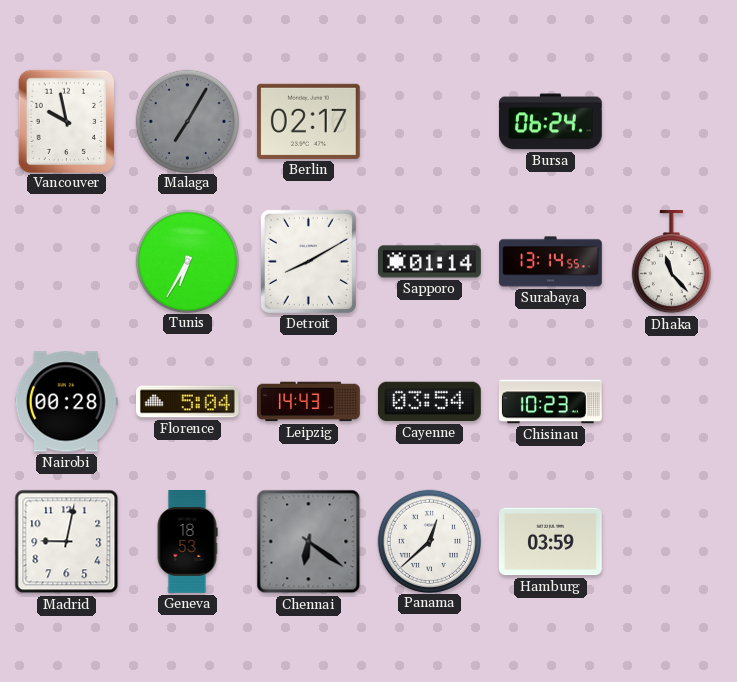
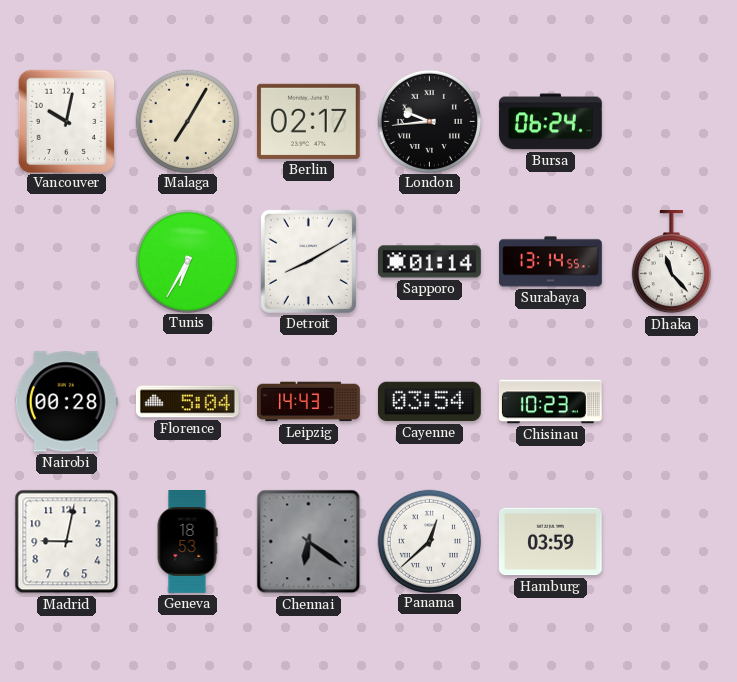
Vancouver: 9:58 -> 10:02
Malaga dial: grey -> cream
London: none -> 9:44
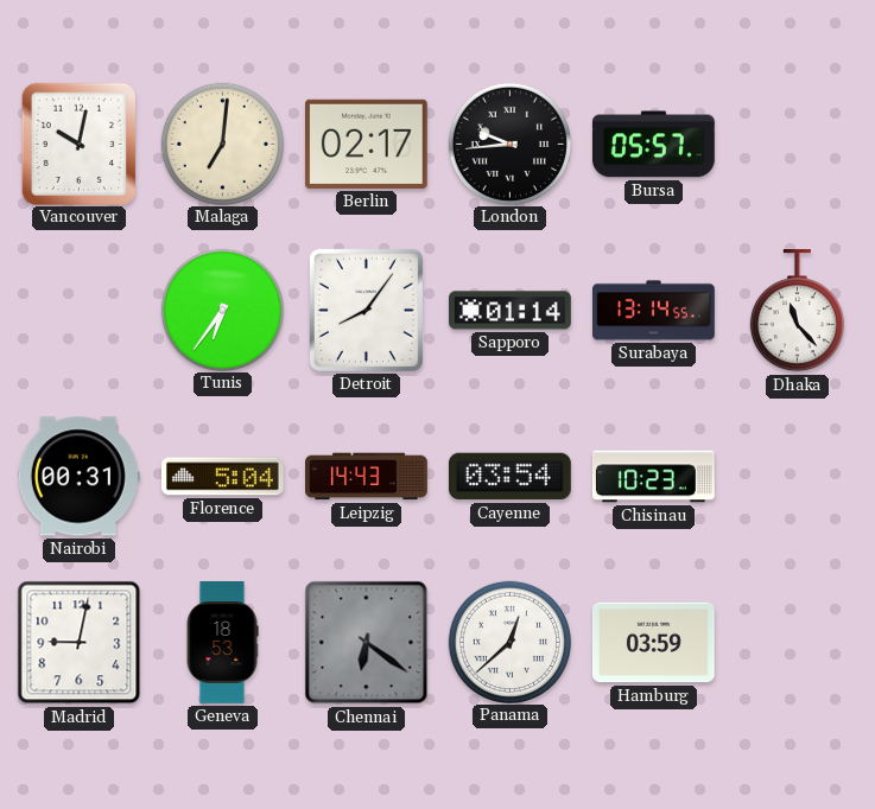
Malaga: 7:05 -> 7:01
Bursa: 06:24 -> 05:57
Tunis: 6:35 -> 6:36
Detroit: 8:10 -> 8:06
Nairobi: 00:28 -> 00:31
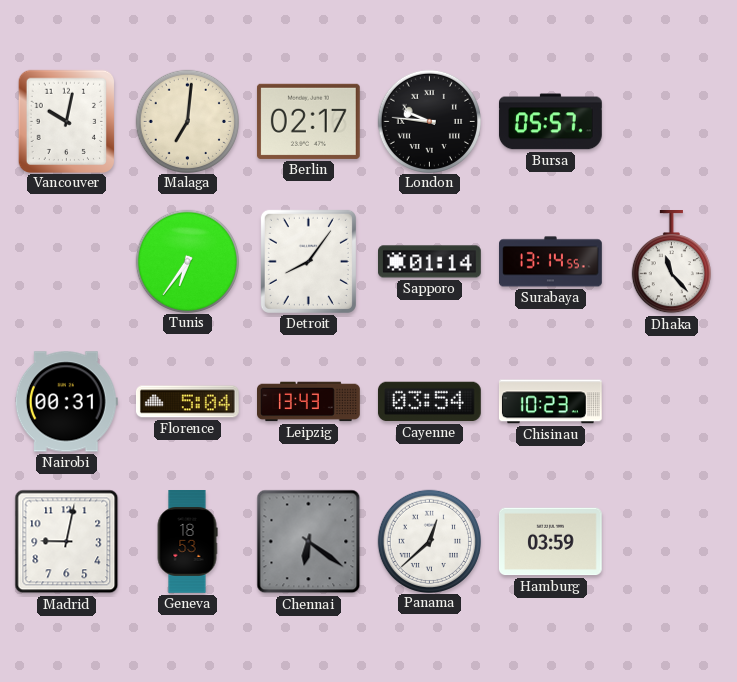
London: 9:44 -> 9:46
Leipzig: 14:43 -> 13:43
